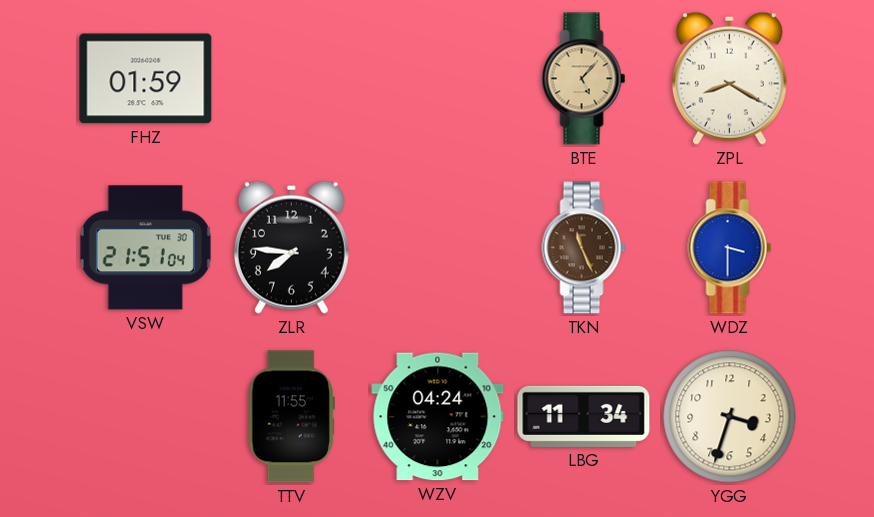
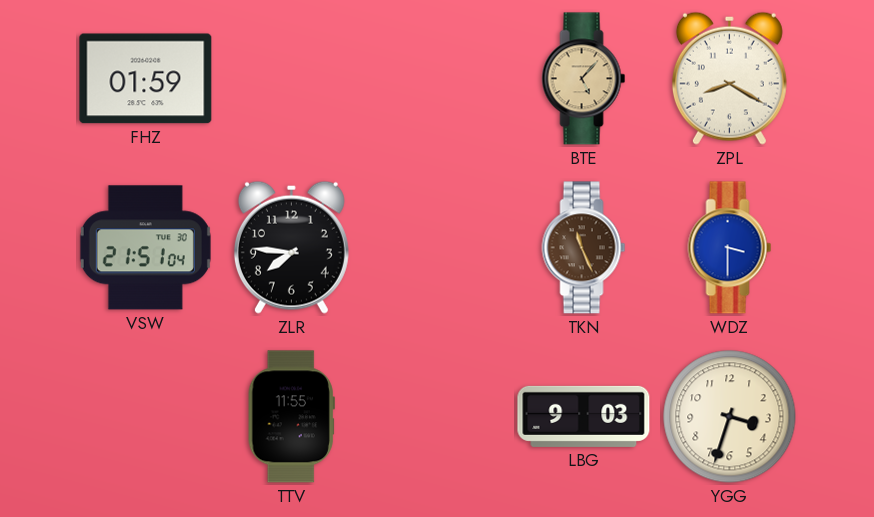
WZV: 04:24 -> none
LBG: 11:34 -> 9:03
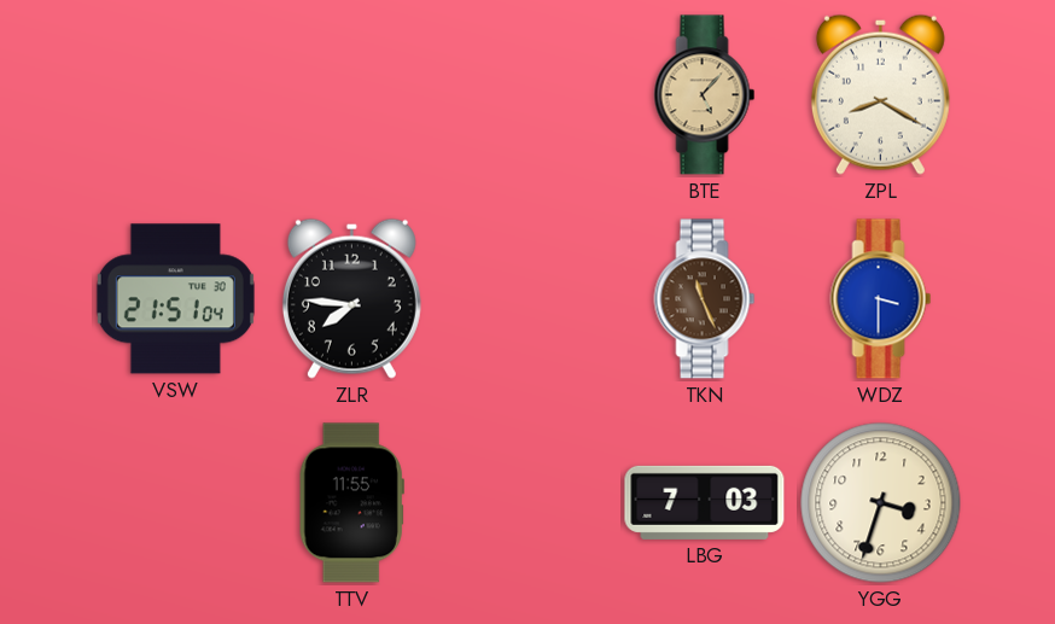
FHZ: 01:59 -> none
LBG: 9:03 -> 7:03
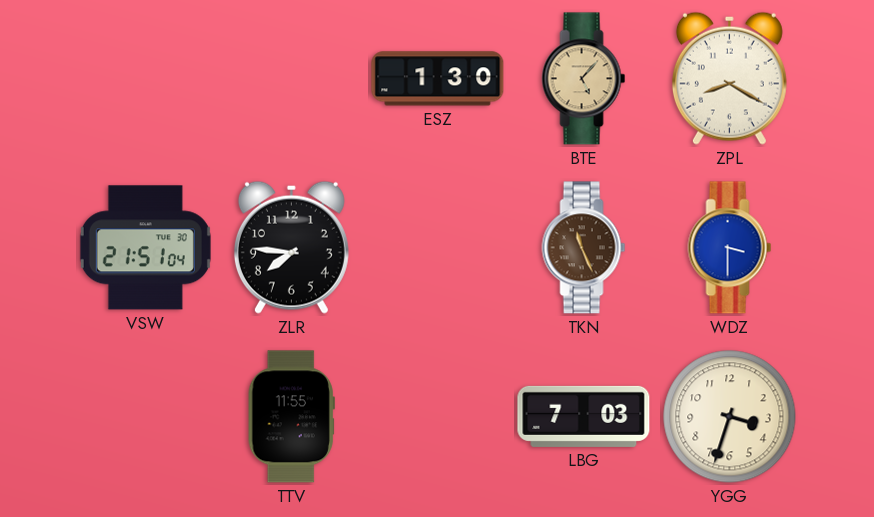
ESZ: none -> 1:30
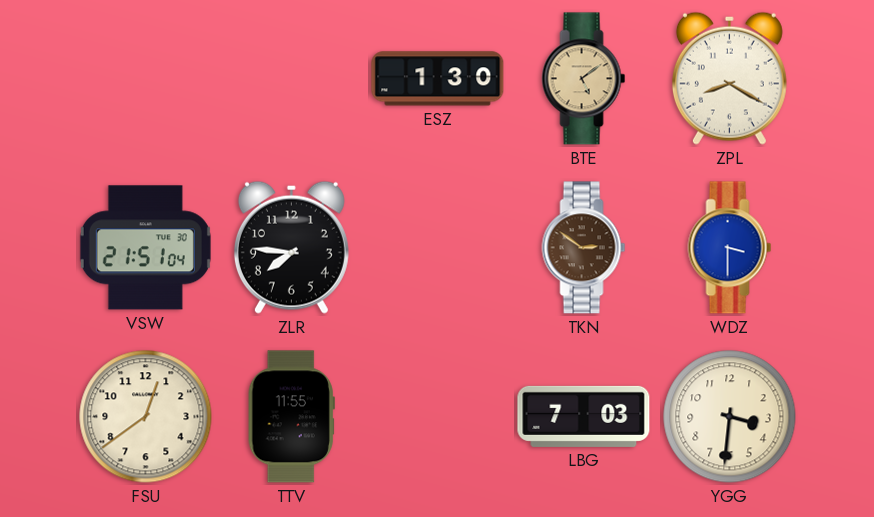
BTE: 5:07 -> 5:09
TKN: 11:26 -> 2:51
FSU: none -> 12:39
YGG: 3:33 -> 3:31
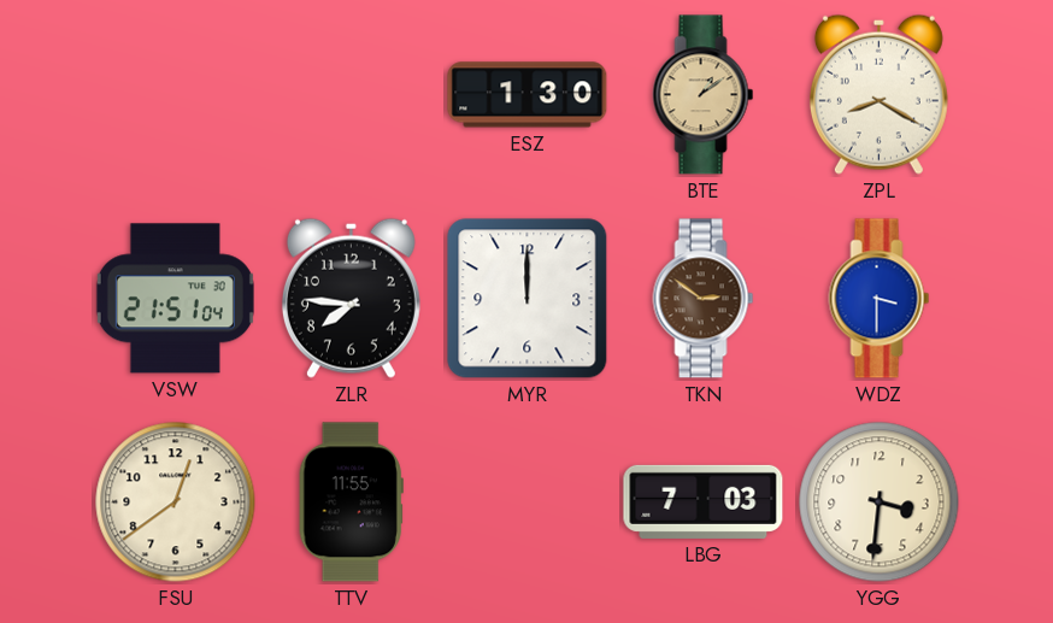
BTE: 5:09 -> 1:09
MYR: none -> 12:00
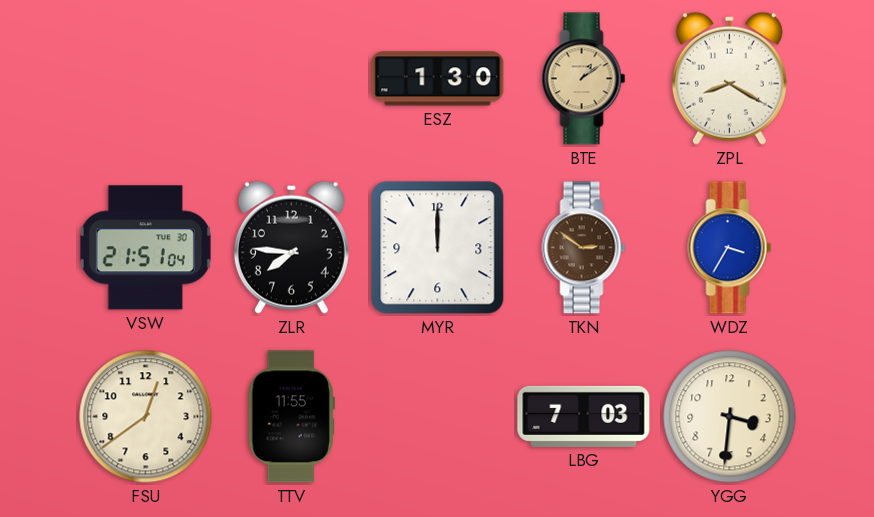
WDZ: 3:30 -> 3:35
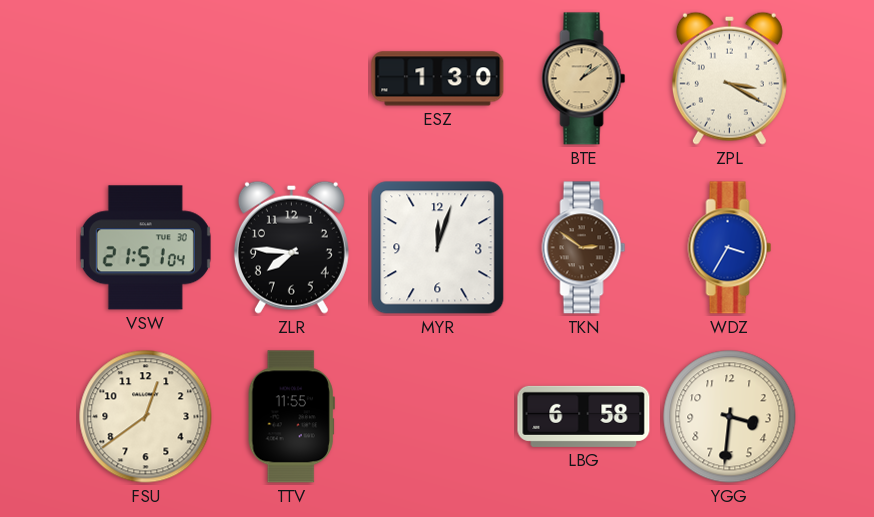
ZPL: 8:20 -> 3:20
MYR: 12:00 -> 12:03
LBG: 7:03 -> 6:58
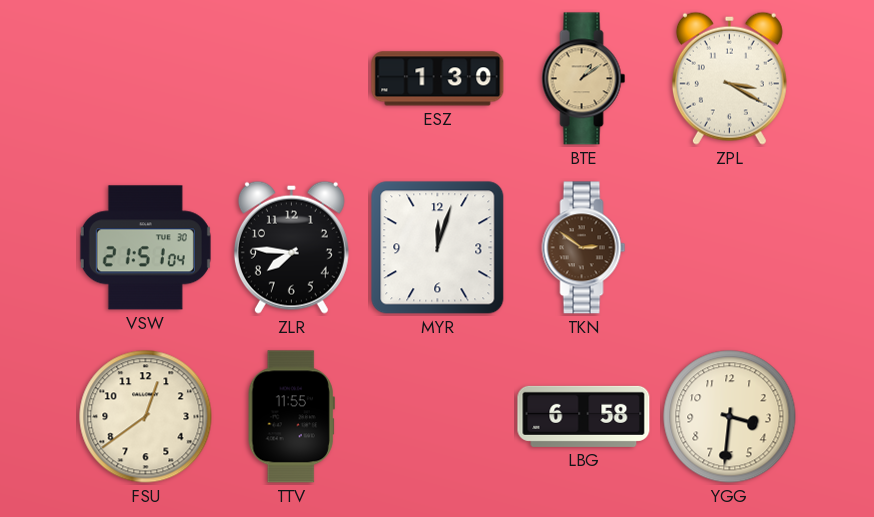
WDZ: 3:35 -> none
